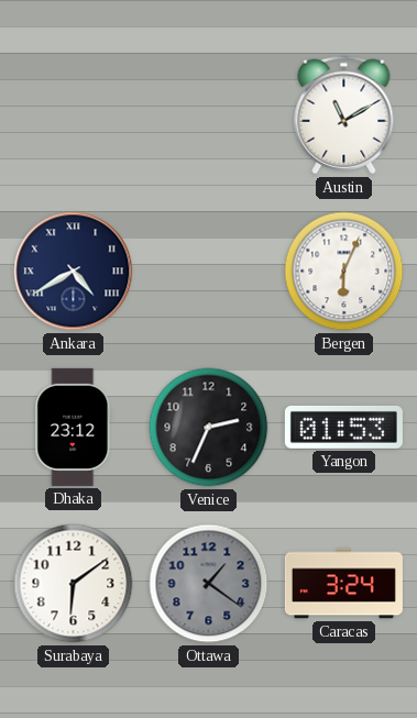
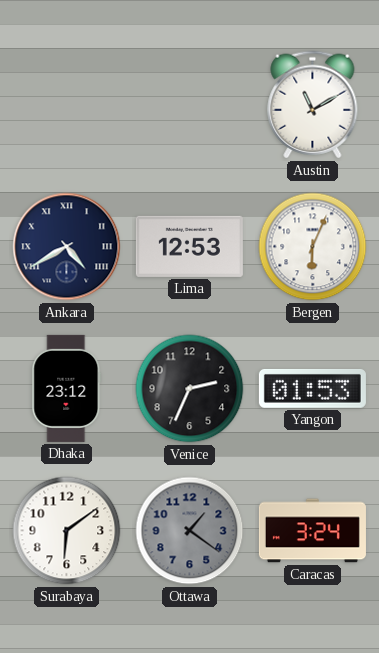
Lima: none -> 12:53
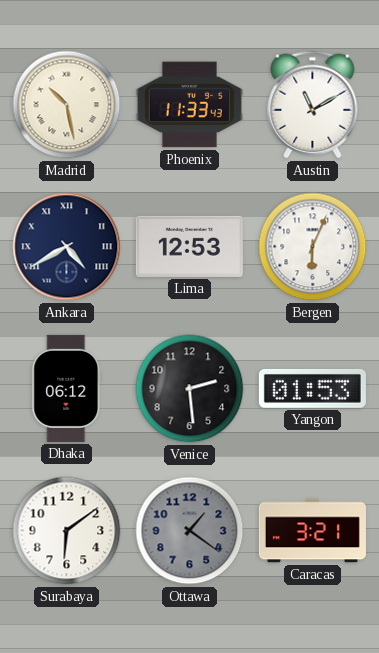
Madrid: none -> 10:28
Phoenix: none -> 11:33
Dhaka: 23:12 -> 06:12
Venice: 2:34 -> 2:29
Caracas: 3:24 -> 3:21
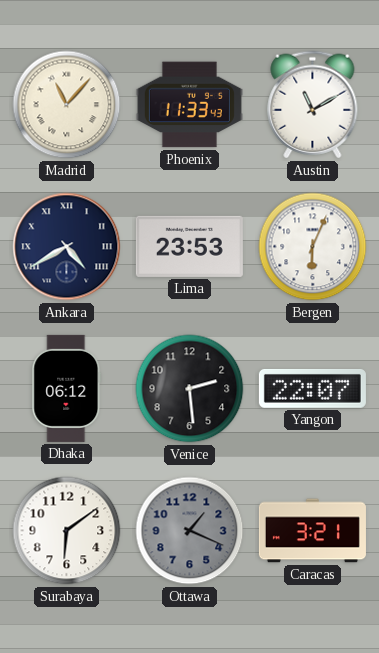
Madrid: 10:28 -> 11:07
Lima: 12:53 -> 23:53
Yangon: 01:53 -> 22:07
Ottawa: 1:21 -> 1:19
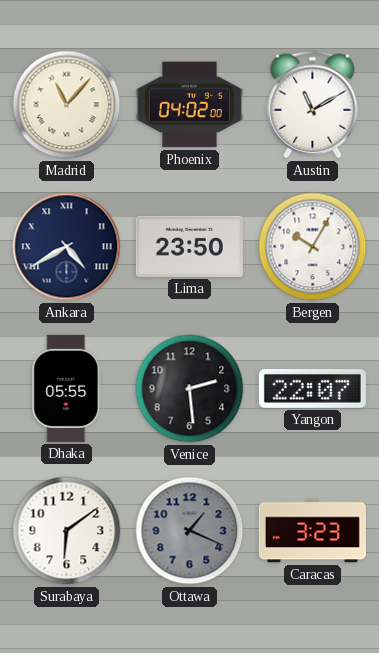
Phoenix: 11:33 -> 04:02
Lima: 23:53 -> 23:50
Bergen: 6:04 -> 10:05
Dhaka: 06:12 -> 05:55
Caracas: 3:21 -> 3:23
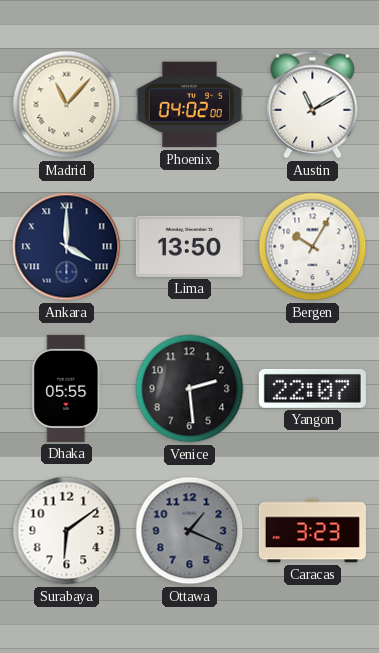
Ankara: 4:40 -> 4:00
Lima: 23:50 -> 13:50
